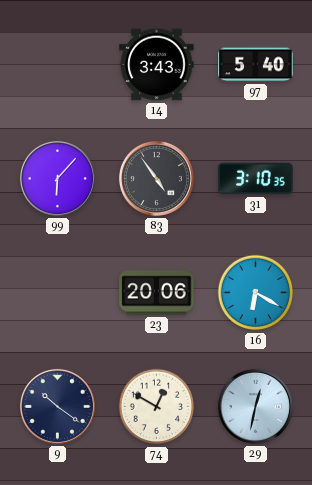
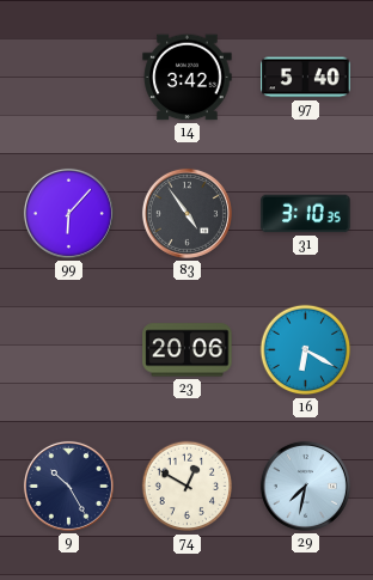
14: 3:43 -> 3:42
9: 10:21 -> 10:25
29: 12:32 -> 7:32
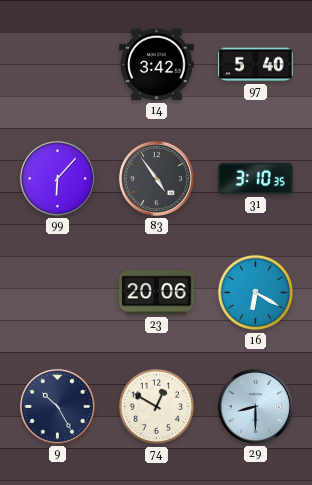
29: 7:32 -> 8:30
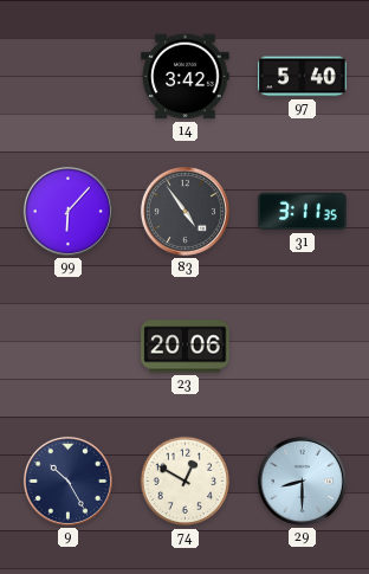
31: 3:10 -> 3:11
16: 6:20 -> none
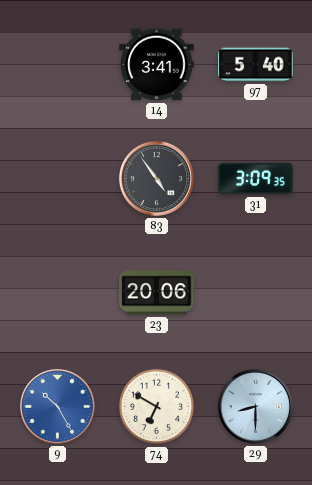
14: 3:42 -> 3:41
99: 6:07 -> none
31: 3:11 -> 3:09
9 dial: navy -> blue
74: 12:50 -> 6:50
